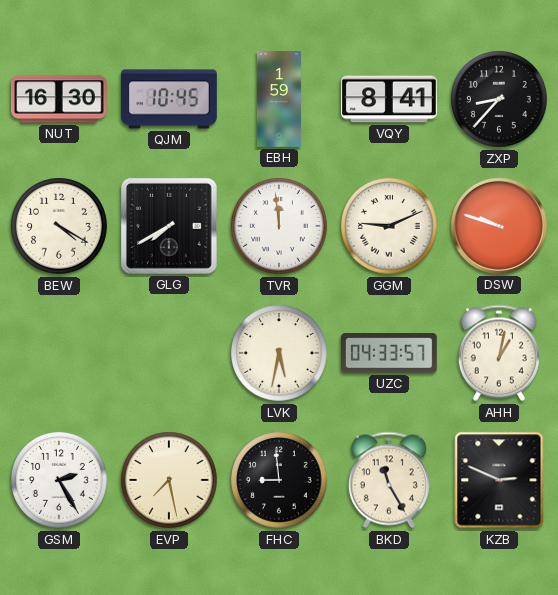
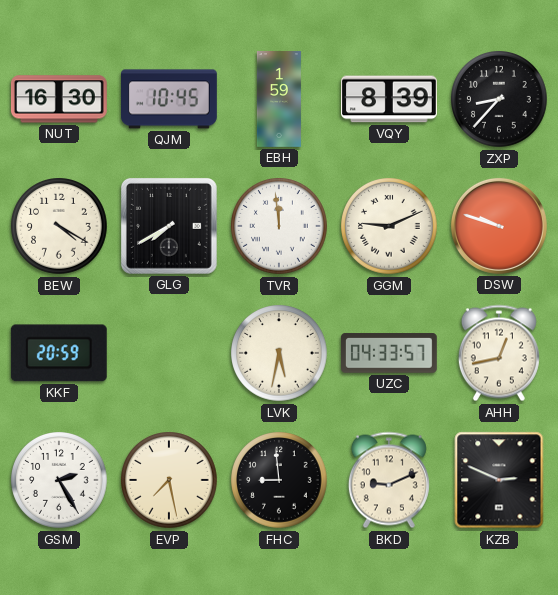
VQY: 8:41 -> 8:39
KKF: none -> 20:59
AHH: 1:02 -> 12:43
BKD: 11:25 -> 9:11
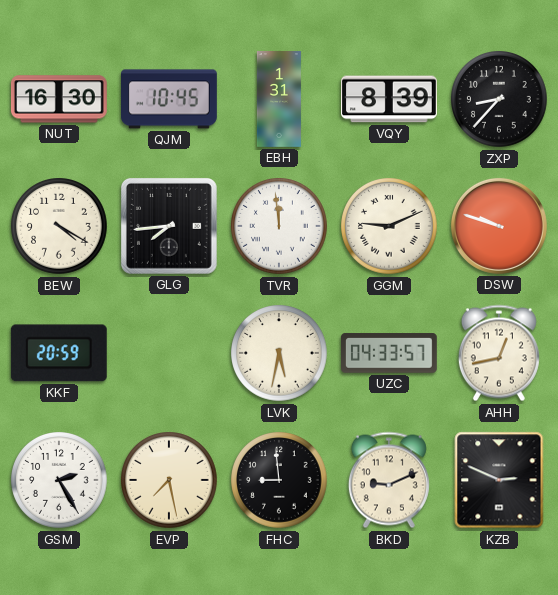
EBH: 1:59 -> 1:31
GLG: 7:40 -> 7:44
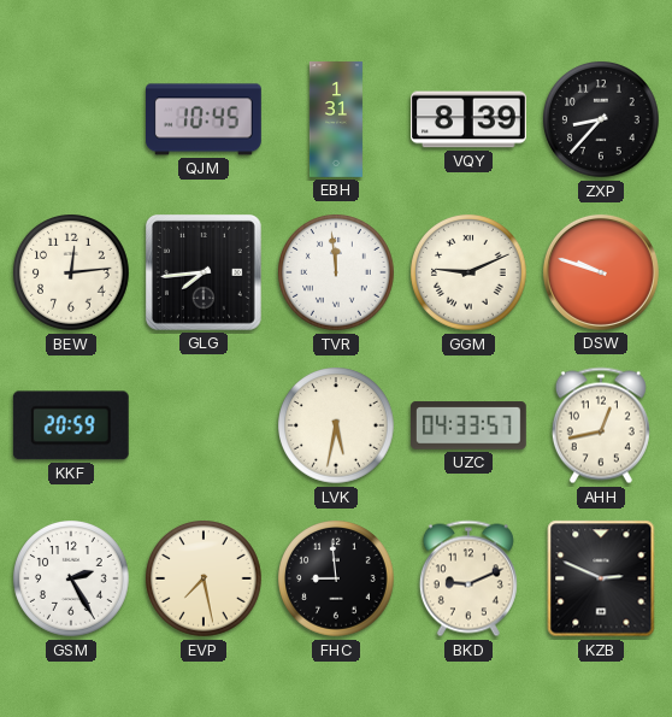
NUT: 16:30 -> none
BEW: 4:20 -> 12:14
